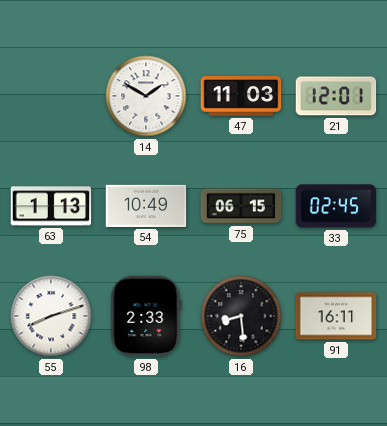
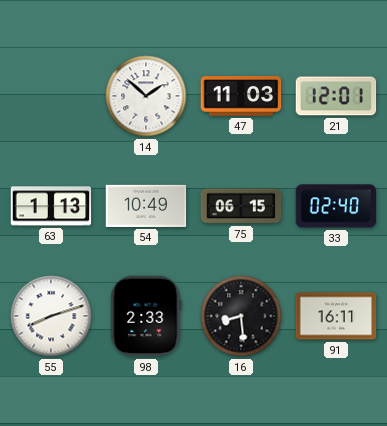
14: 1:50 -> 1:52
33: 02:45 -> 02:40
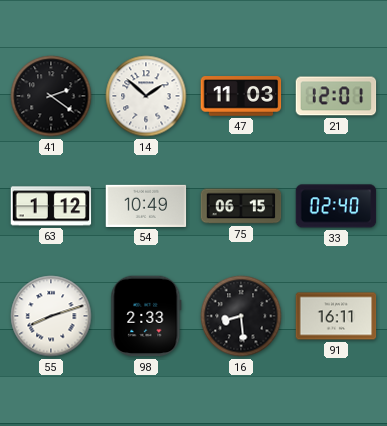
41: none -> 2:21
63: 1:13 -> 1:12
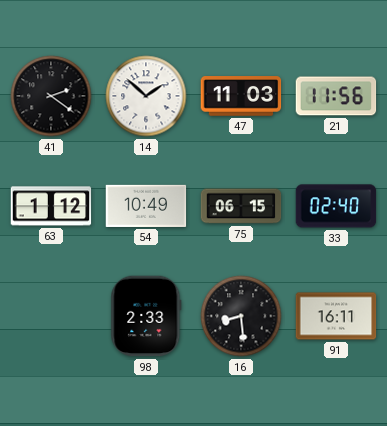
21: 12:01 -> 11:56
55: 8:12 -> none
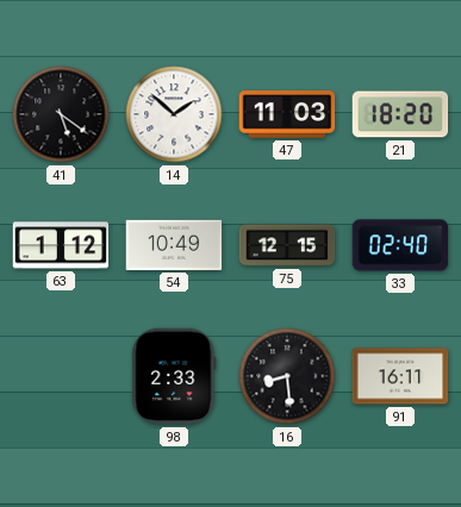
41: 2:21 -> 5:21
21: 11:56 -> 18:20
75: 06:15 -> 12:15
